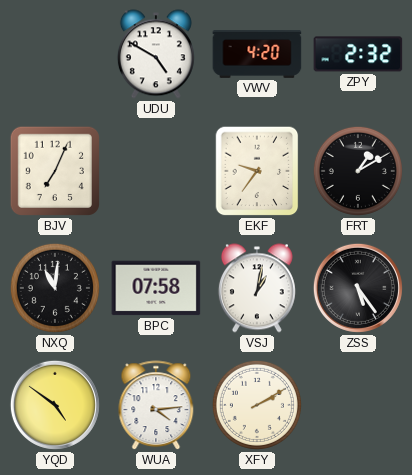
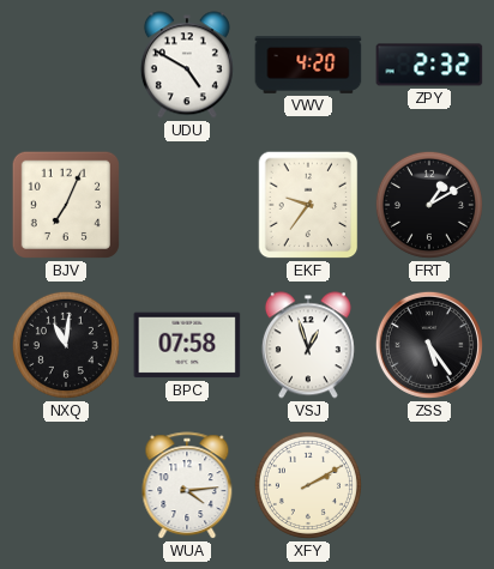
VSJ: 1:02 -> 12:57
YQD: 4:51 -> none
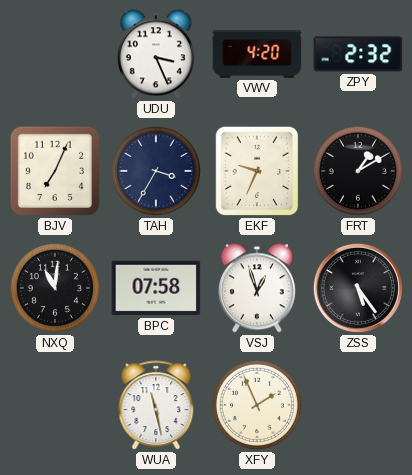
UDU: 4:50 -> 3:26
TAH: none -> 3:35
EKF: 9:36 -> 9:34
WUA: 4:14 -> 11:28
XFY: 2:10 -> 1:56
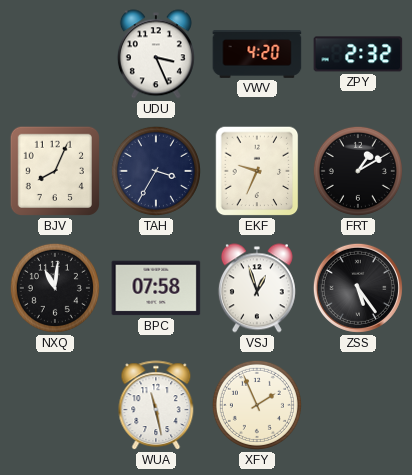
BJV: 7:04 -> 8:04
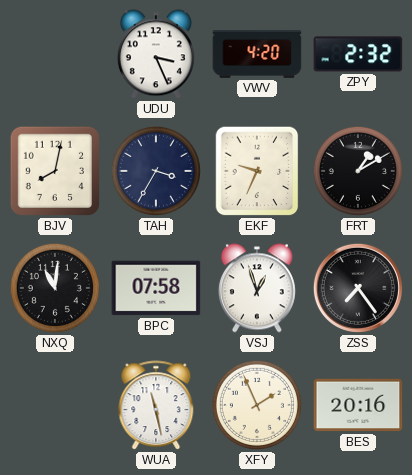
BJV: 8:04 -> 8:02
ZSS: 5:24 -> 7:24
BES: none -> 20:16
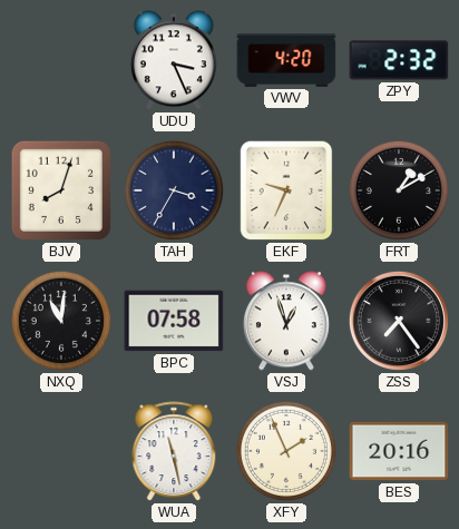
BJV: 8:02 -> 8:03
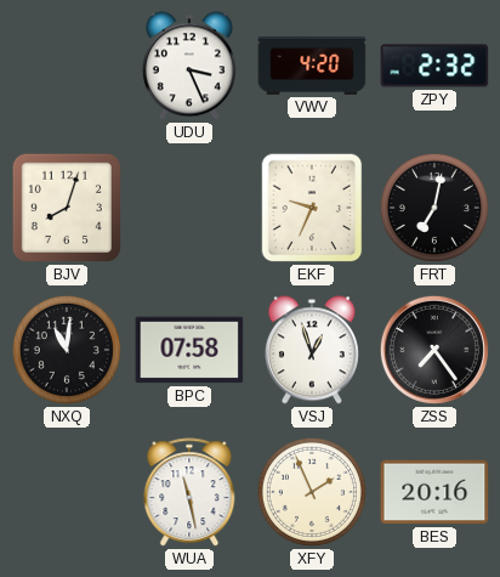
TAH: 3:35 -> none
FRT: 1:10 -> 7:02
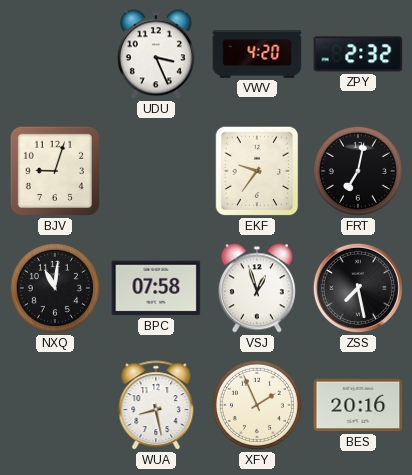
BJV: 8:03 -> 9:03
EKF: 9:34 -> 9:36
ZSS: 7:24 -> 7:28
WUA: 11:28 -> 8:28
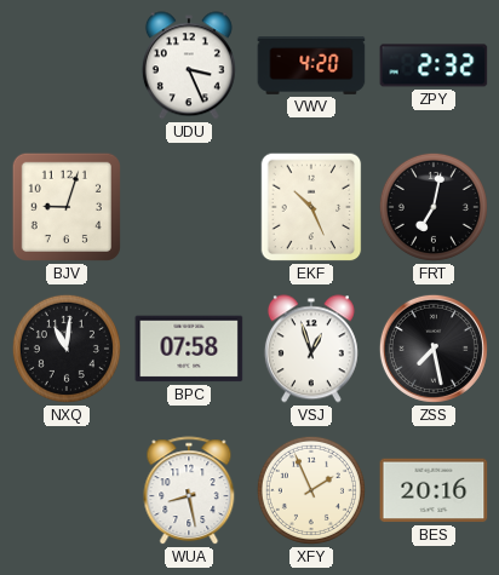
EKF: 9:36 -> 10:26
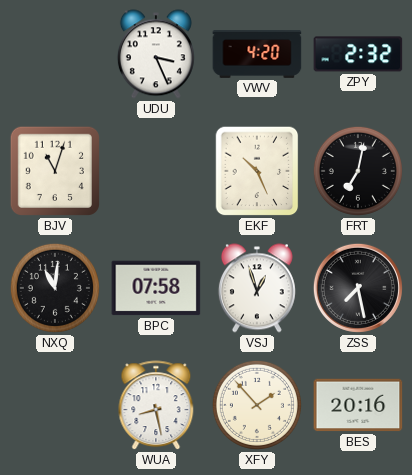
BJV: 9:03 -> 11:03
XFY: 1:56 -> 1:53
